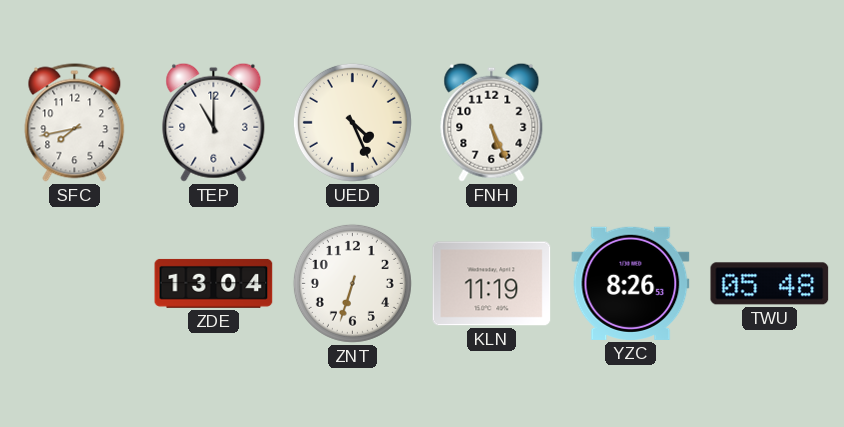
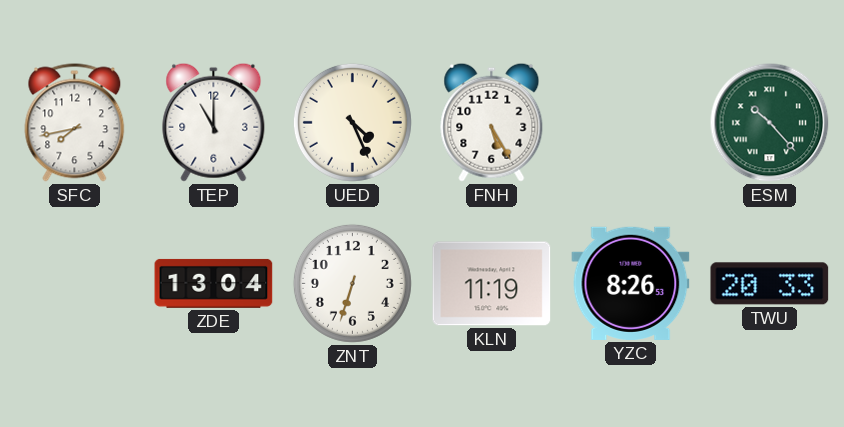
FNH: 5:26 -> 5:25
ESM: none -> 10:23
TWU: 05:48 -> 20:33
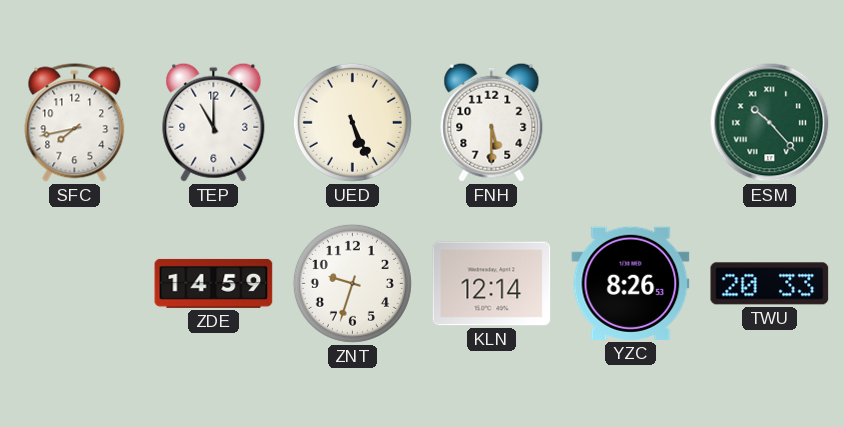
UED: 4:26 -> 5:26
FNH: 5:25 -> 5:30
ZDE: 13:04 -> 14:59
ZNT: 6:33 -> 9:33
KLN: 11:19 -> 12:14
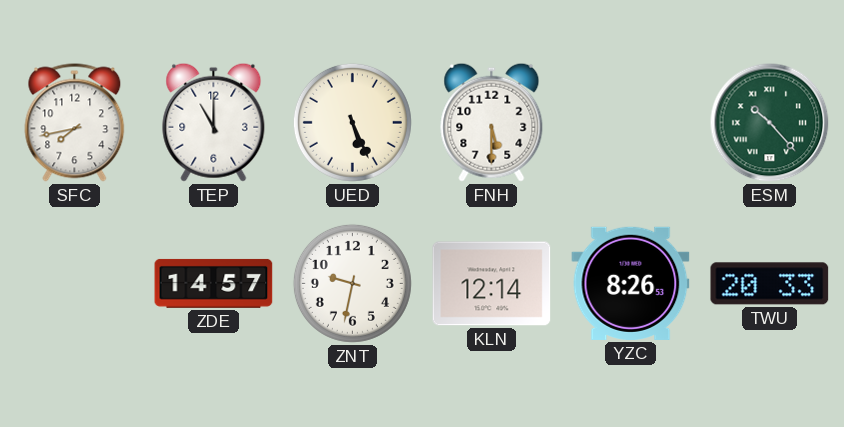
ZDE: 14:59 -> 14:57
ZNT: 9:33 -> 9:32
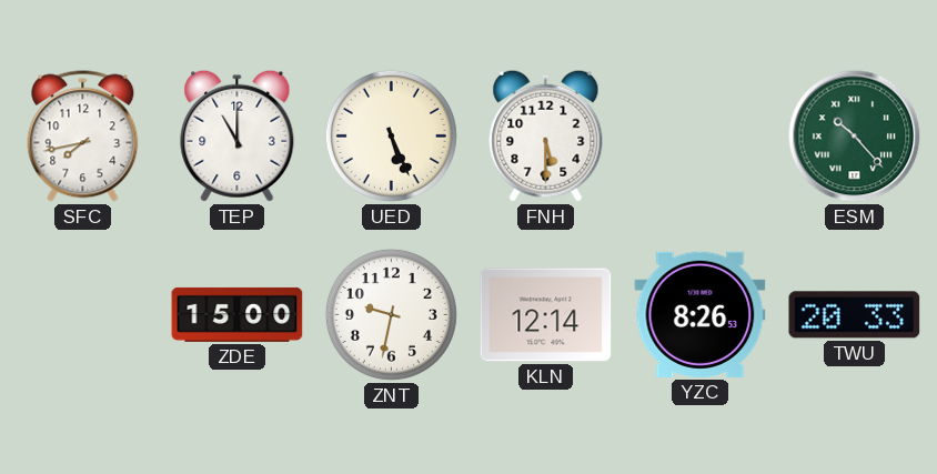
ZDE: 14:57 -> 15:00
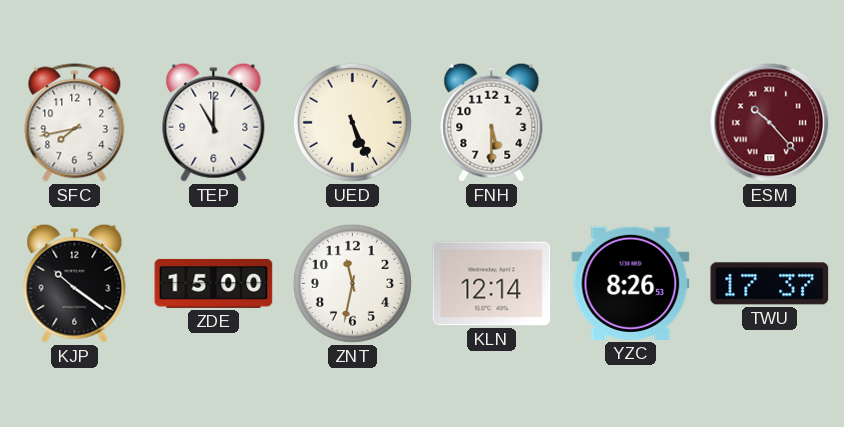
ESM dial: green -> burgundy
KJP: none -> 10:21
ZNT: 9:32 -> 11:32
TWU: 20:33 -> 17:37
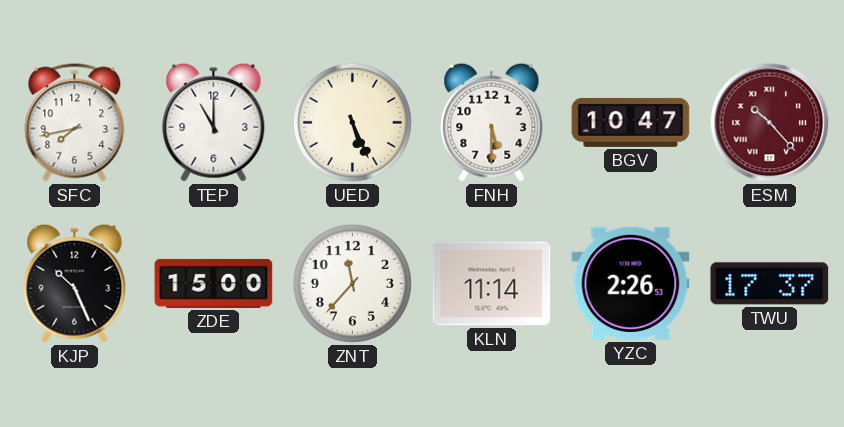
BGV: none -> 10:47
KJP: 10:21 -> 10:26
ZNT: 11:32 -> 11:37
KLN: 12:14 -> 11:14
YZC: 8:26 -> 2:26
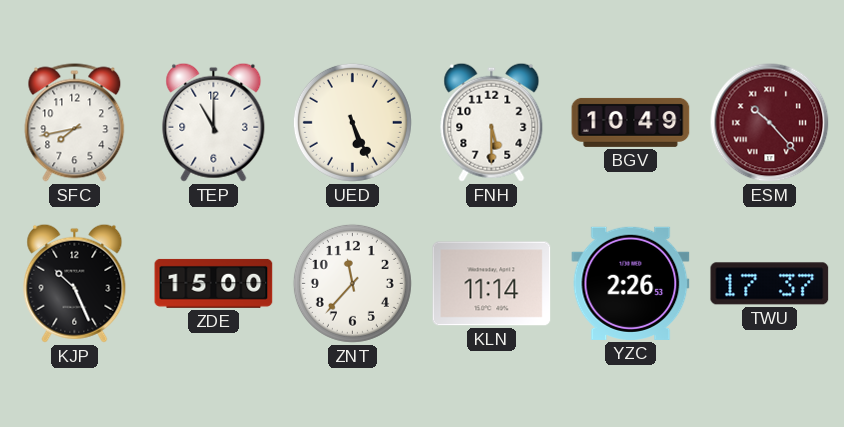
BGV: 10:47 -> 10:49
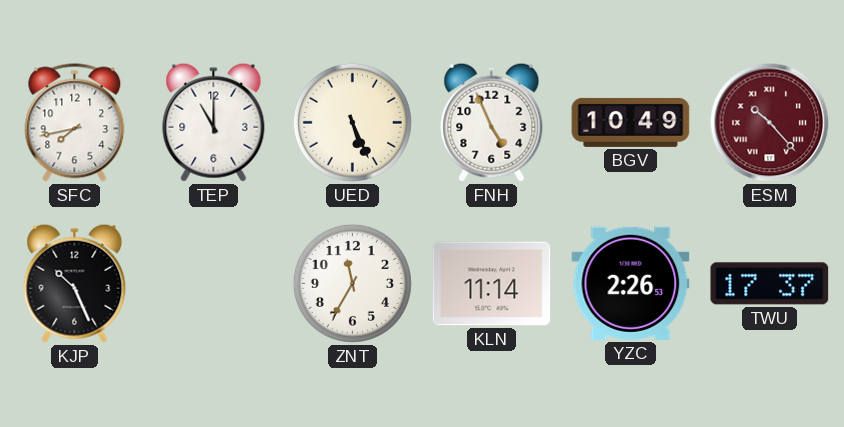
FNH: 5:30 -> 4:56
ZDE: 15:00 -> none
ZNT: 11:37 -> 11:35
